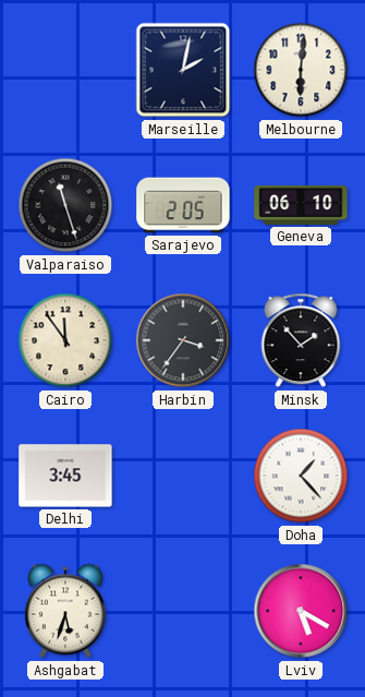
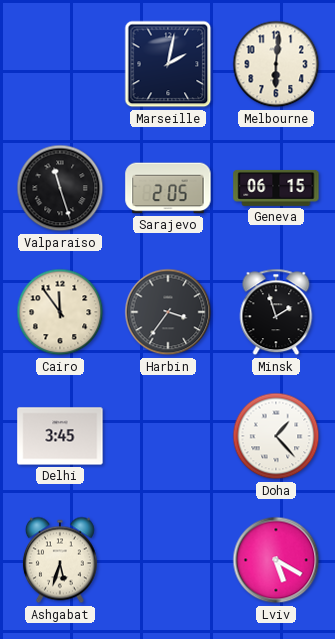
Geneva: 06:10 -> 06:15
Minsk: 1:53 -> 1:57
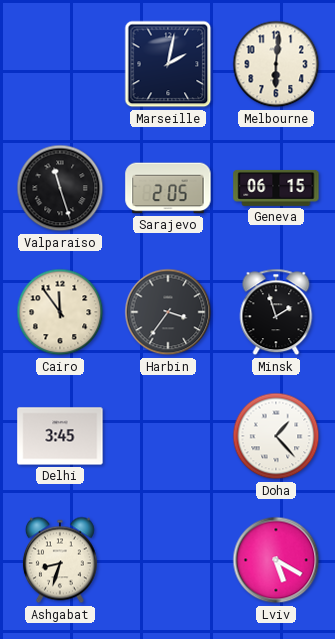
Ashgabat: 5:33 -> 8:33
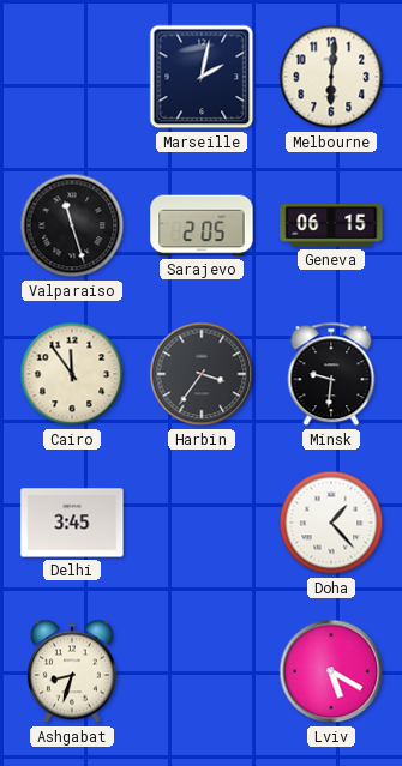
Minsk: 1:57 -> 9:31
